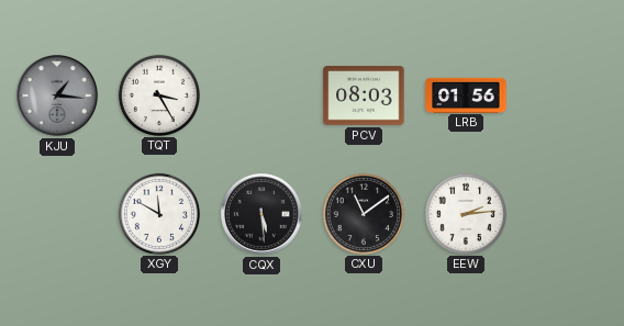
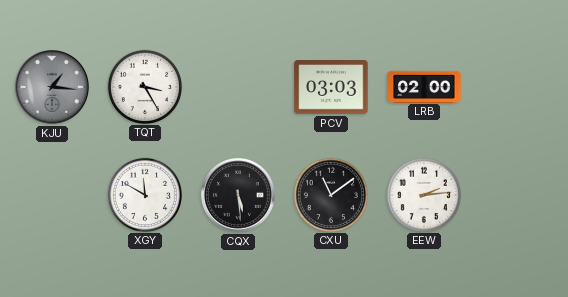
PCV: 08:03 -> 03:03
LRB: 01:56 -> 02:00
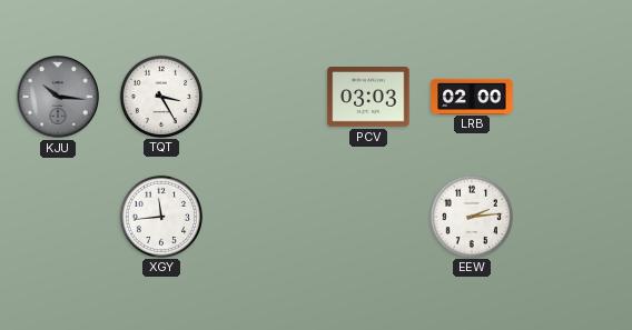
KJU: 1:16 -> 10:16
XGY: 11:50 -> 11:44
CQX: 5:29 -> none
CXU: 11:09 -> none
